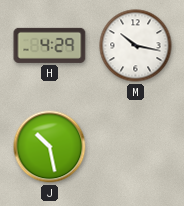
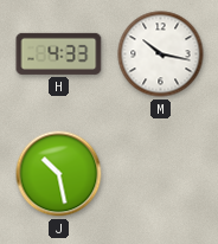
H: 4:29 -> 4:33
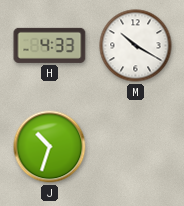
M: 10:17 -> 10:20
J: 10:28 -> 10:33
